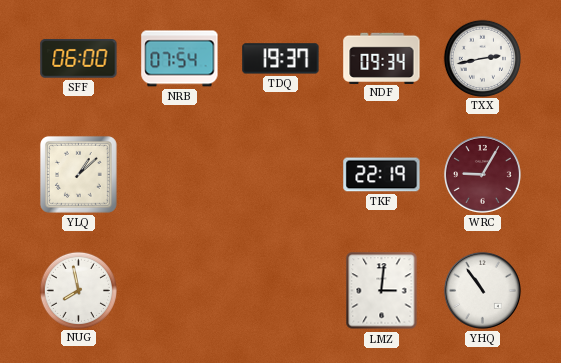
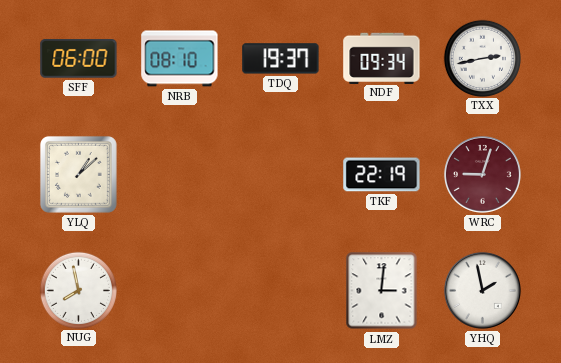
NRB: 07:54 -> 08:10
WRC: 9:05 -> 9:03
YHQ: 10:54 -> 1:58
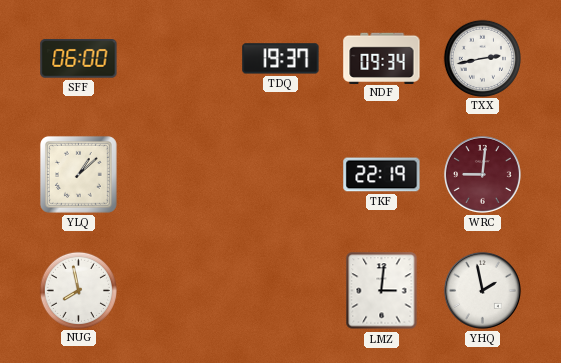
NRB: 08:10 -> none
WRC: 9:03 -> 9:01
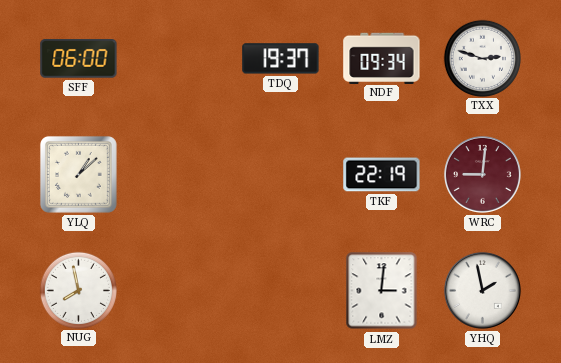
TXX: 2:43 -> 2:48
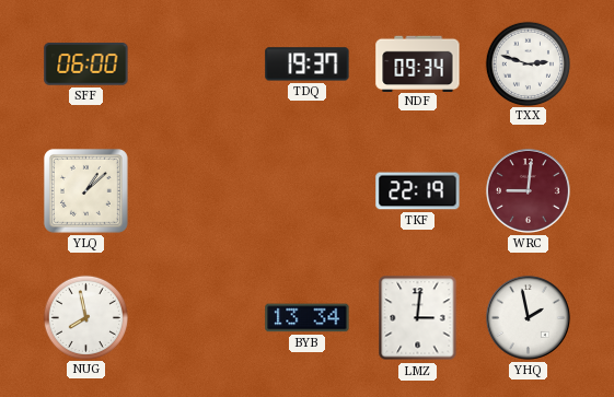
BYB: none -> 13:34
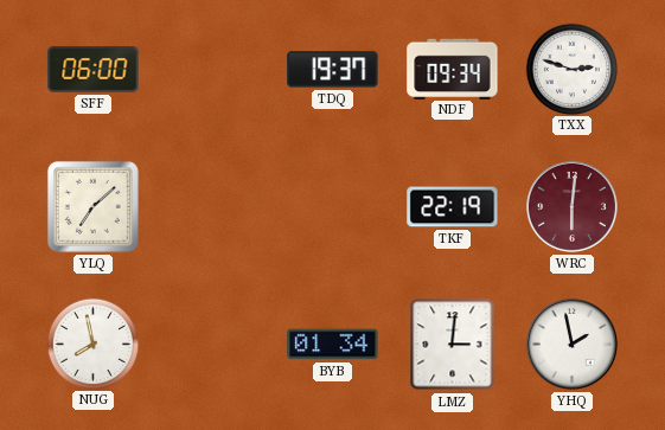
YLQ: 1:08 -> 7:08
WRC: 9:01 -> 6:01
BYB: 13:34 -> 01:34
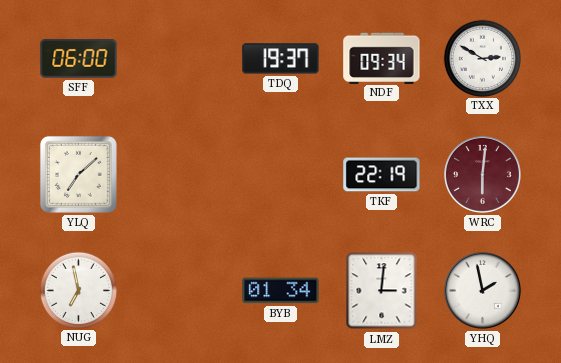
TXX: 2:48 -> 2:50
NUG: 7:58 -> 6:58
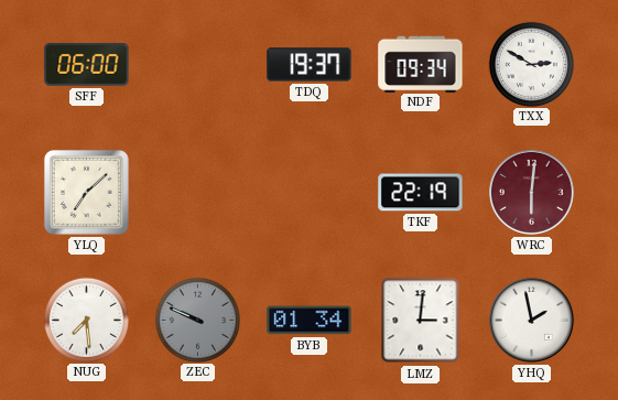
NUG: 6:58 -> 7:29
ZEC: none -> 9:49
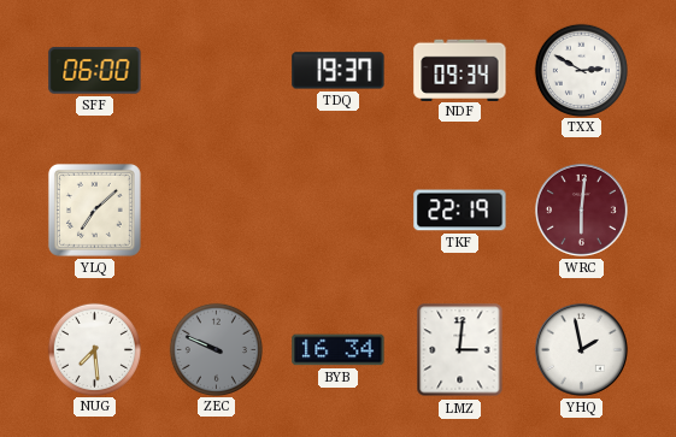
BYB: 01:34 -> 16:34
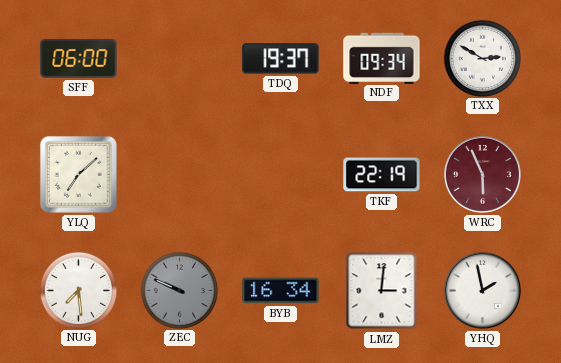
WRC: 6:01 -> 5:56
